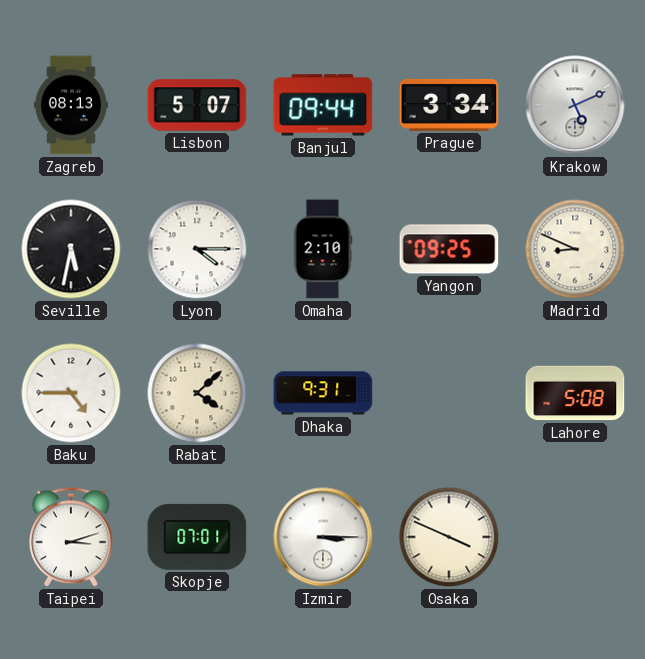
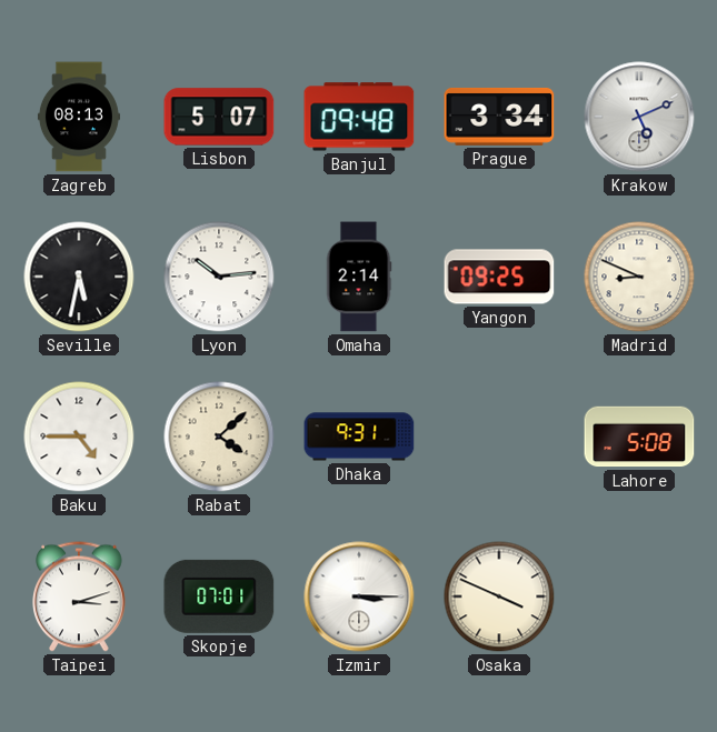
Banjul: 09:44 -> 09:48
Lyon: 4:15 -> 10:14
Omaha: 2:10 -> 2:14
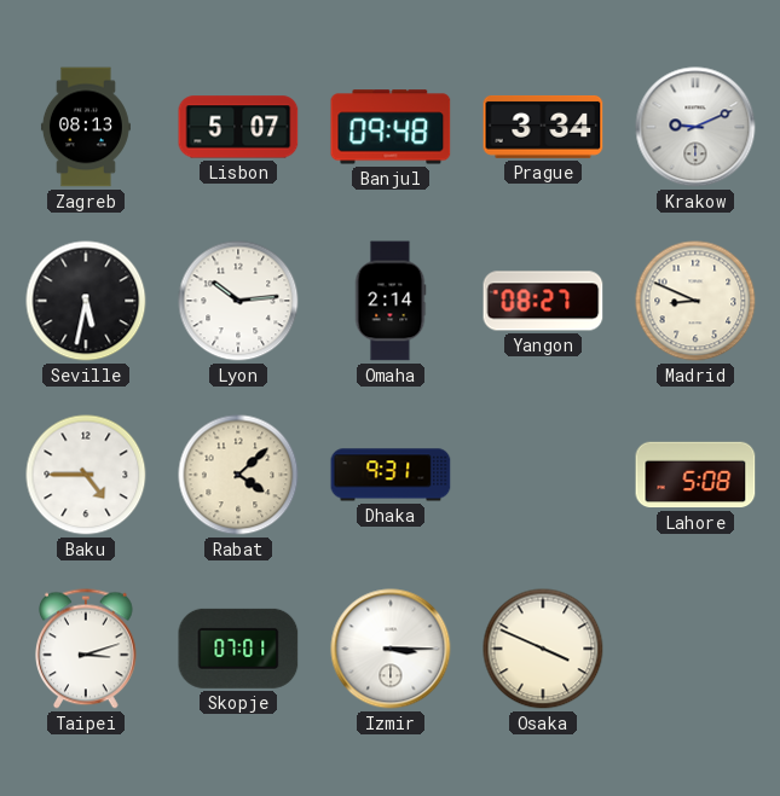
Krakow: 5:11 -> 9:11
Yangon: 09:25 -> 08:27
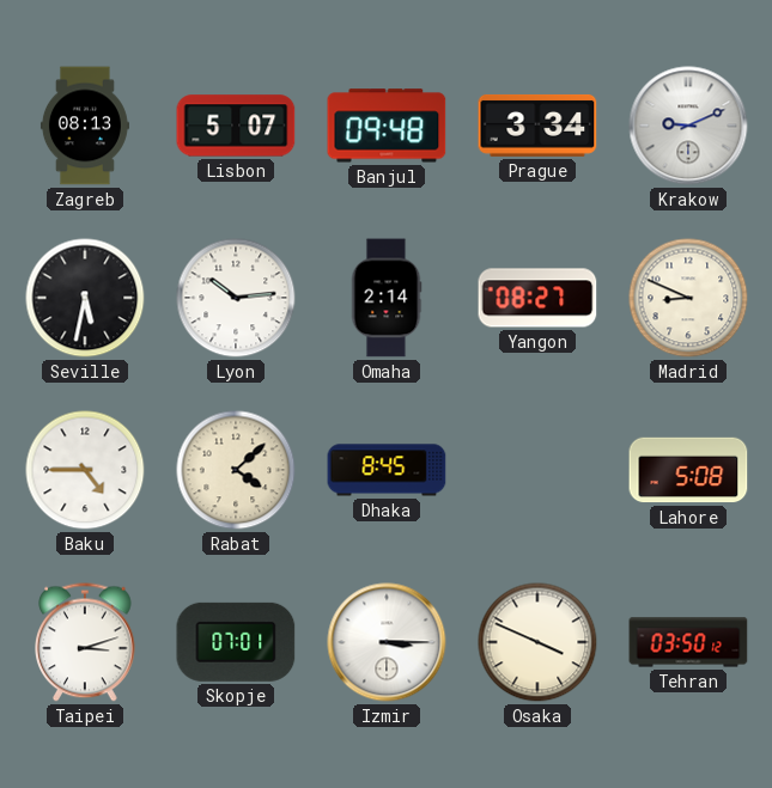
Dhaka: 9:31 -> 8:45
Tehran: none -> 03:50
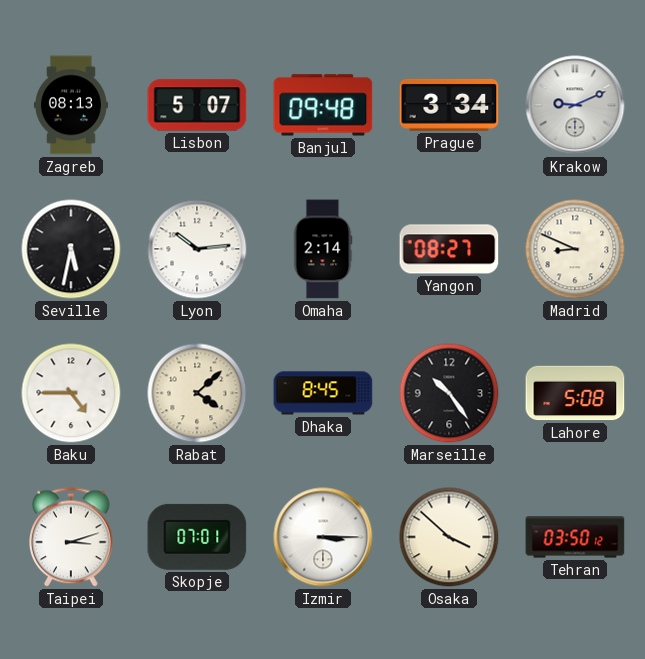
Marseille: none -> 10:24
Osaka: 3:49 -> 3:52
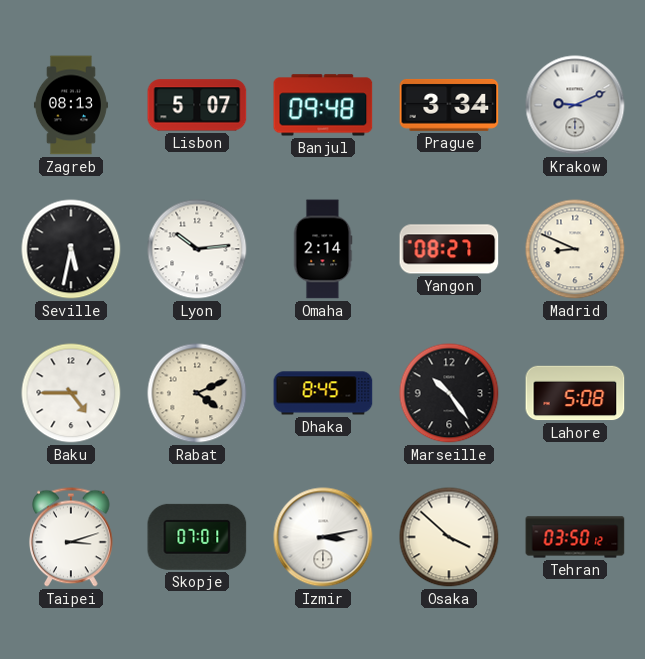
Rabat: 4:08 -> 4:11
Izmir: 3:15 -> 3:13
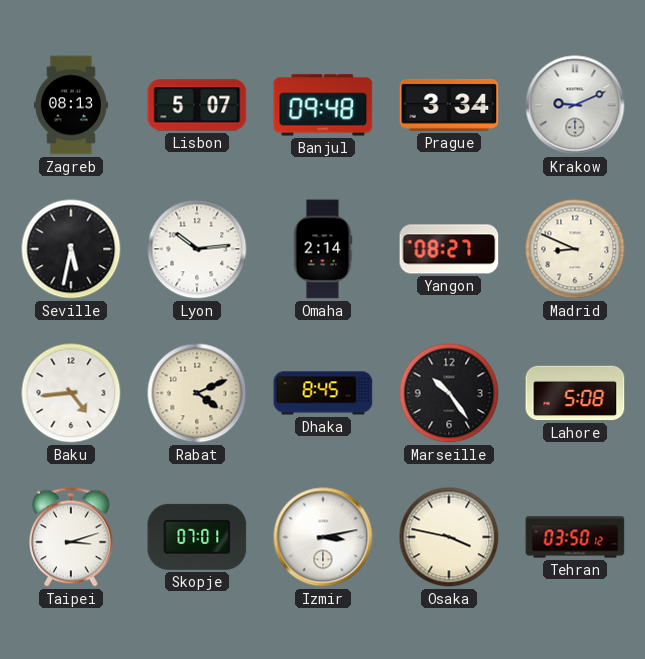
Baku: 4:45 -> 4:44
Osaka: 3:52 -> 3:47
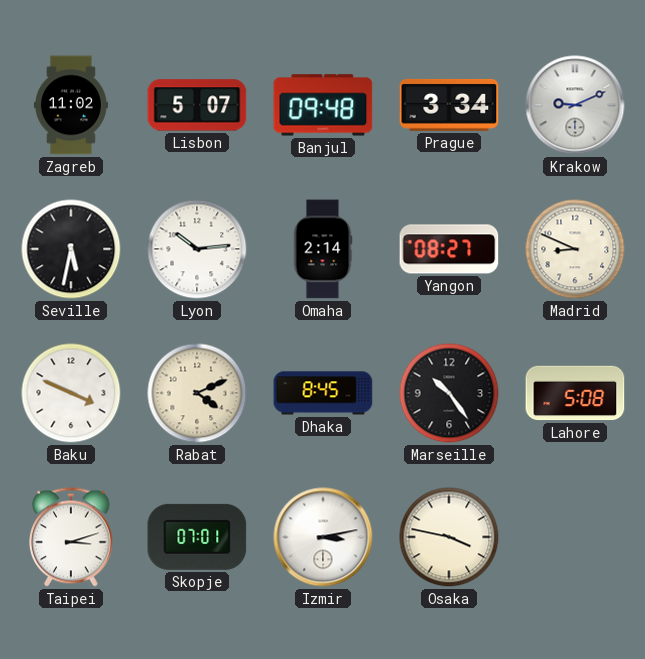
Zagreb: 08:13 -> 11:02
Baku: 4:44 -> 3:49
Tehran: 03:50 -> none
